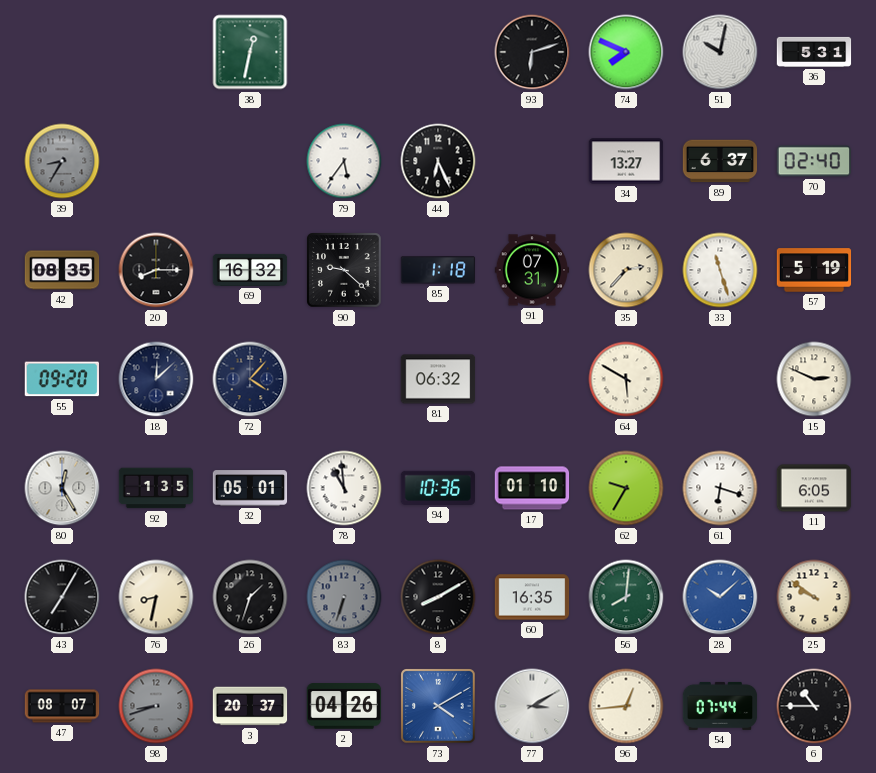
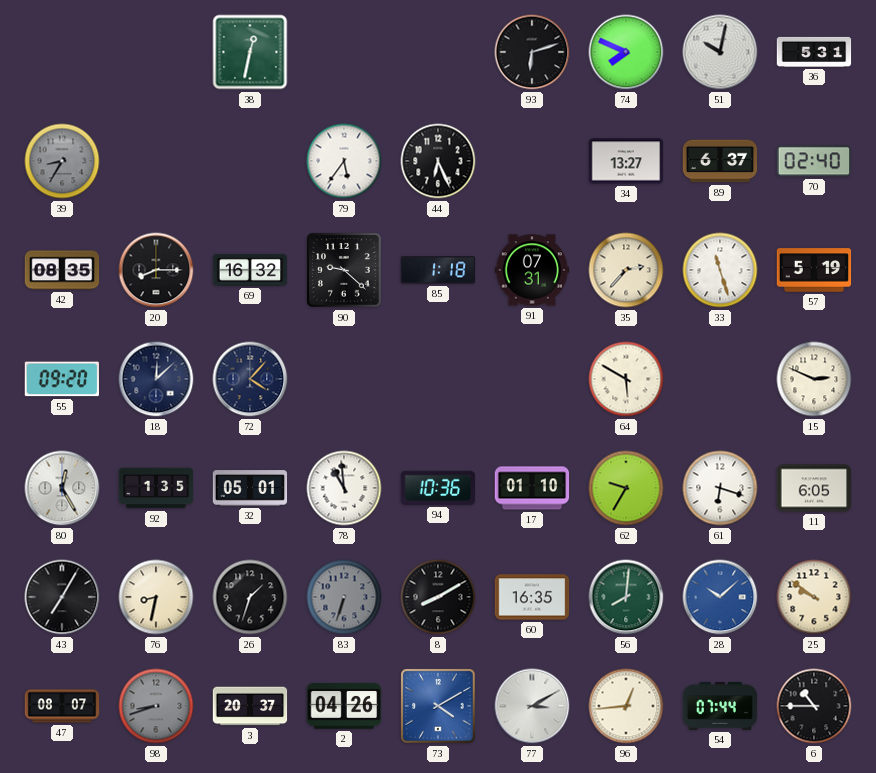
81: 06:32 -> none
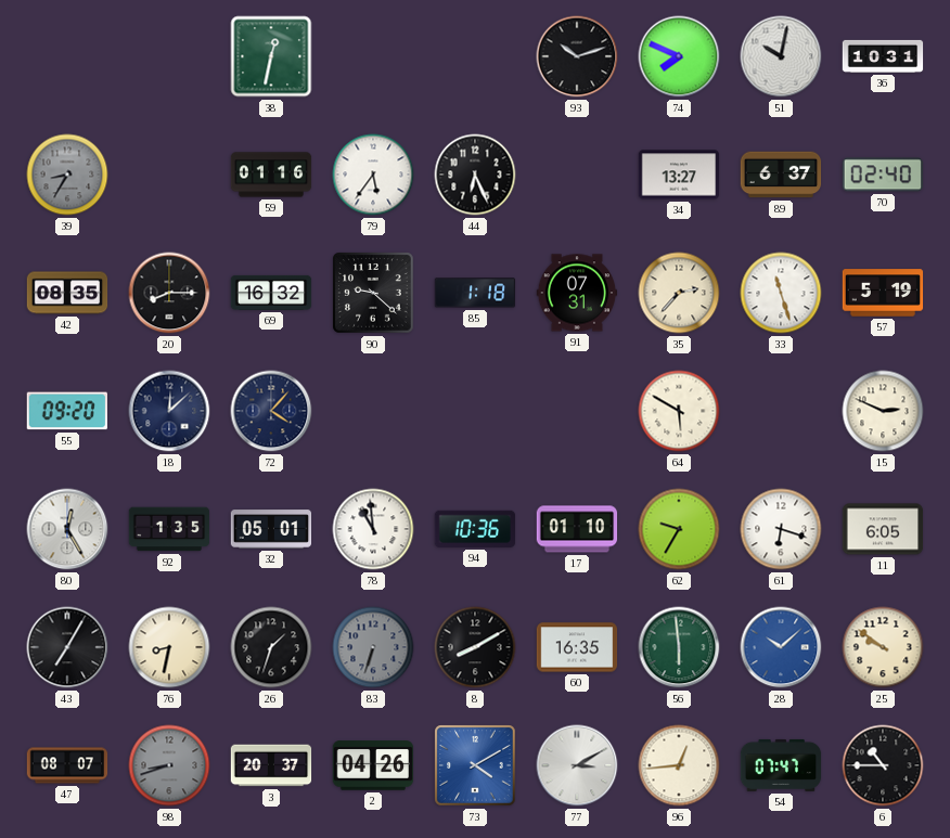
93: 6:12 -> 10:12
36: 5:31 -> 10:31
59: none -> 01:16
56: 8:01 -> 5:59
54: 07:44 -> 07:47
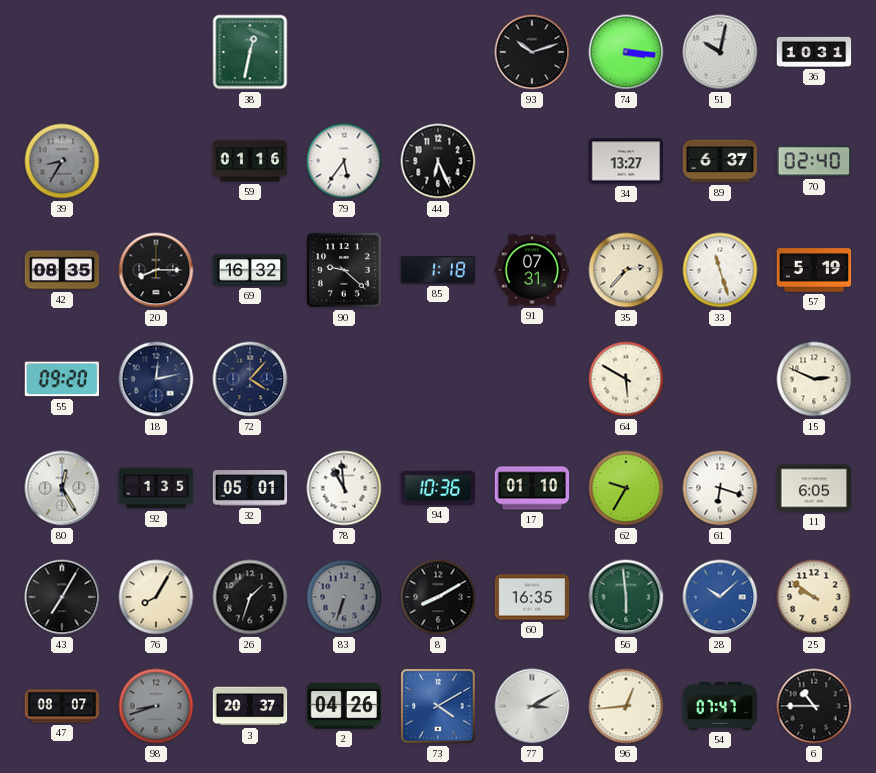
74: 7:49 -> 3:16
18: 12:08 -> 12:13
76: 8:32 -> 8:05
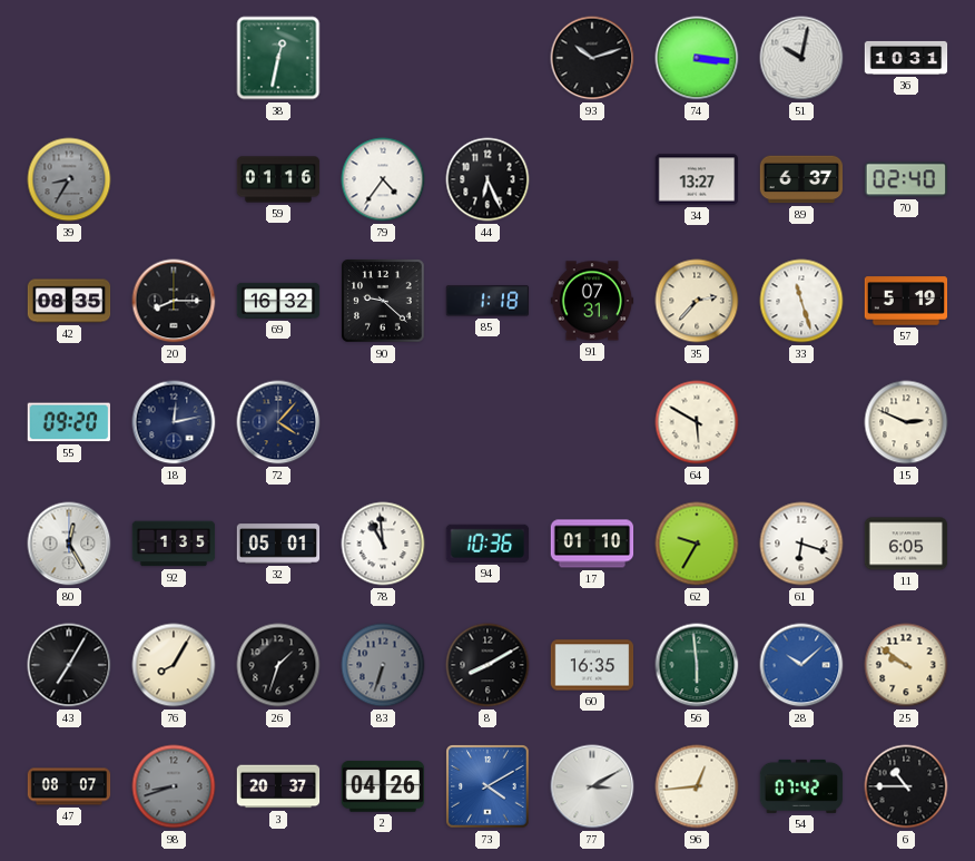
79: 5:36 -> 4:36
54: 07:47 -> 07:42
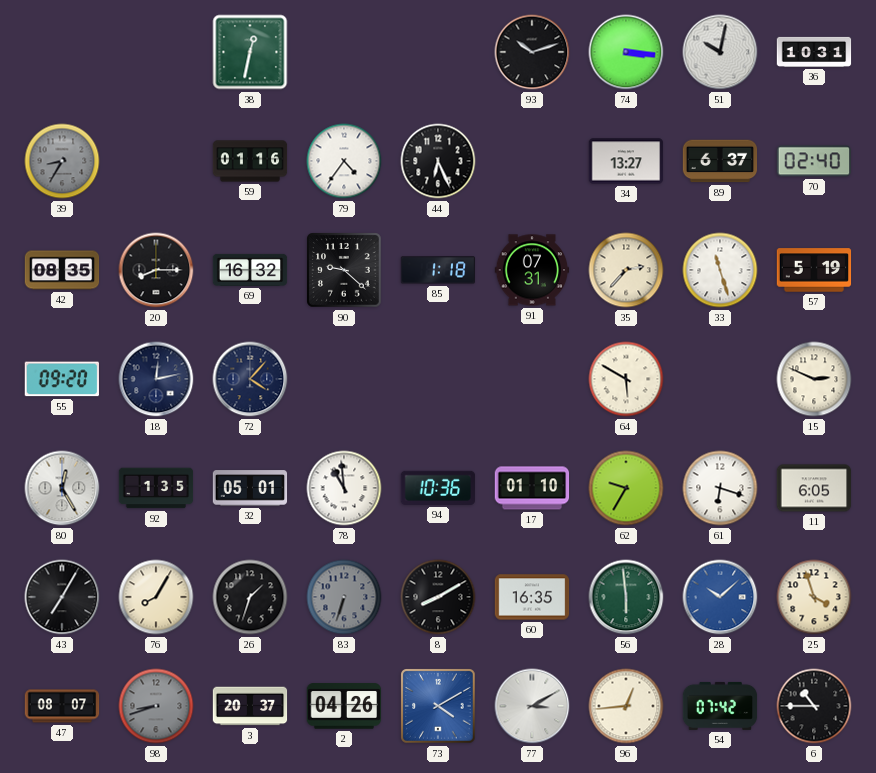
25: 9:51 -> 3:57
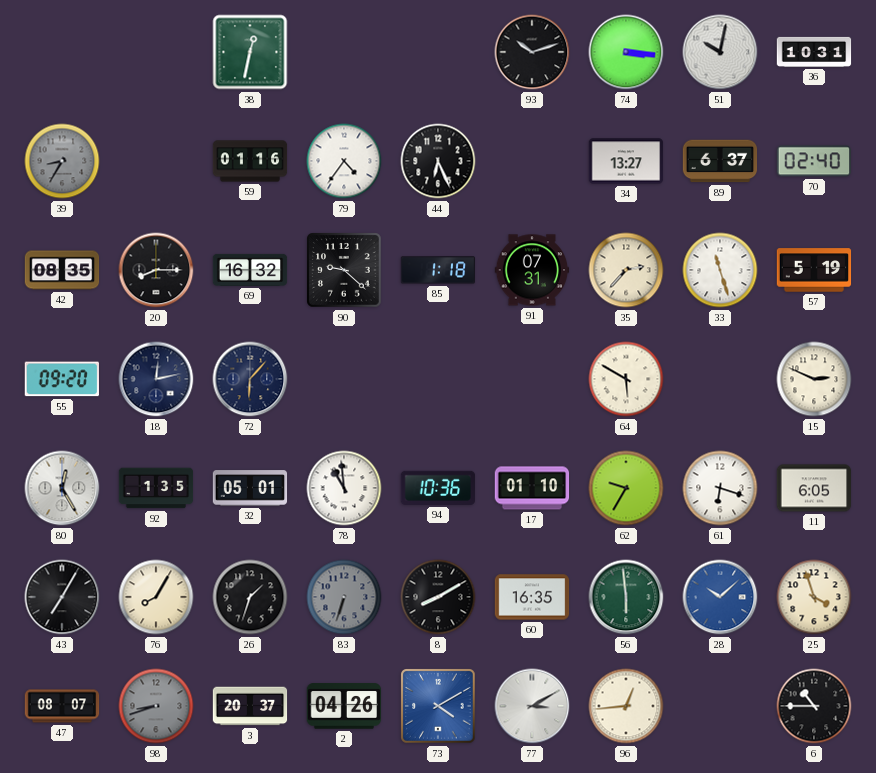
72: 4:07 -> 6:07
54: 07:42 -> none
